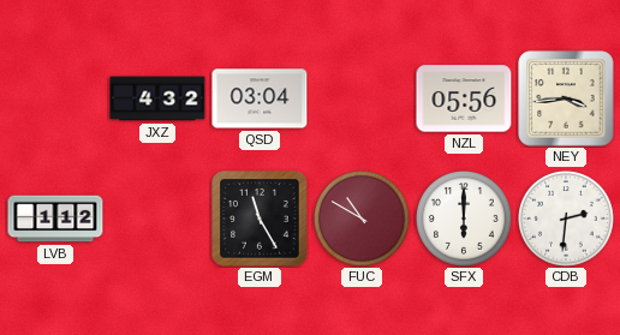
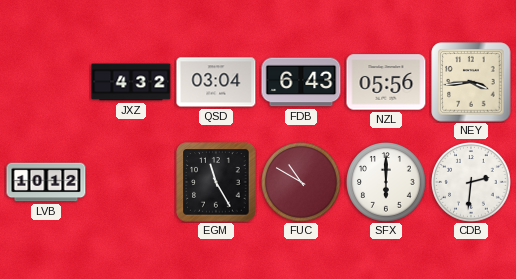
FDB: none -> 6:43
LVB: 1:12 -> 10:12
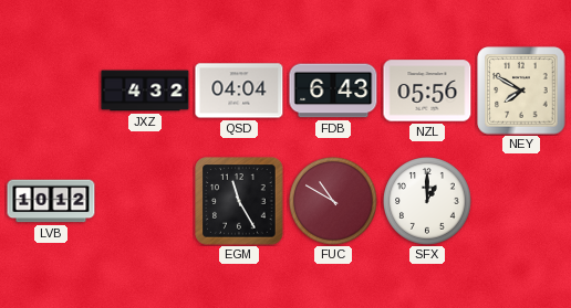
QSD: 03:04 -> 04:04
NEY: 3:44 -> 7:50
SFX: 6:00 -> 1:00
CDB: 2:31 -> none
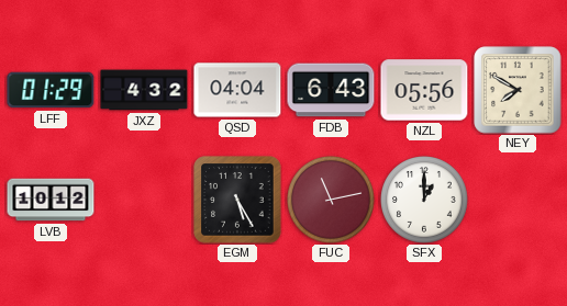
LFF: none -> 01:29
EGM: 11:25 -> 5:25
FUC: 10:50 -> 11:13
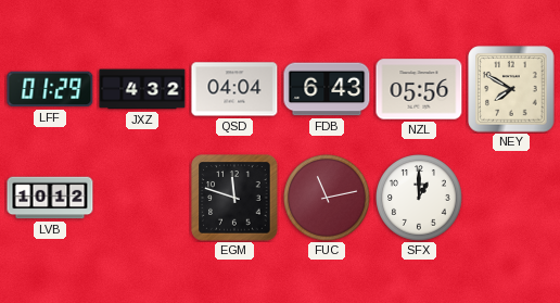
EGM: 5:25 -> 11:48
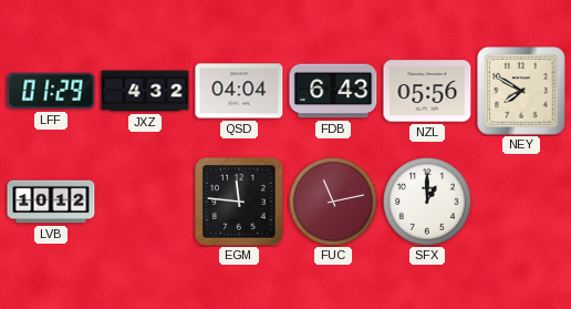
EGM: 11:48 -> 11:46
